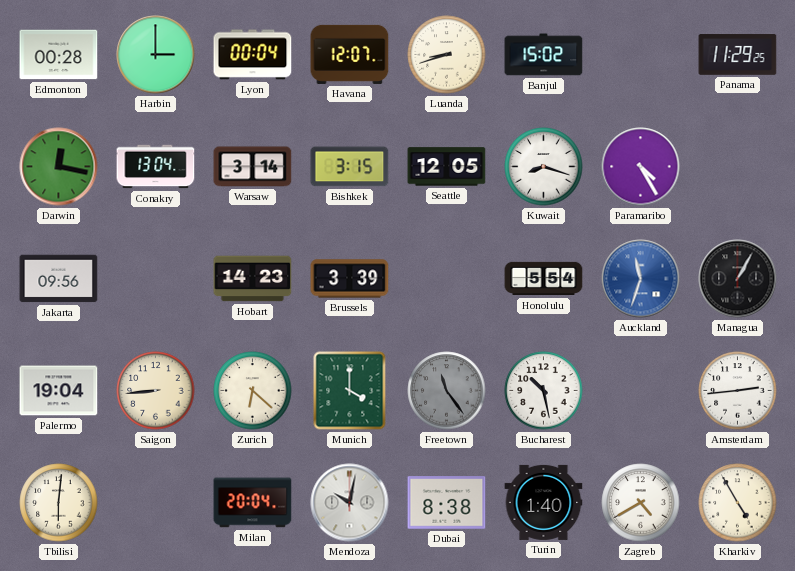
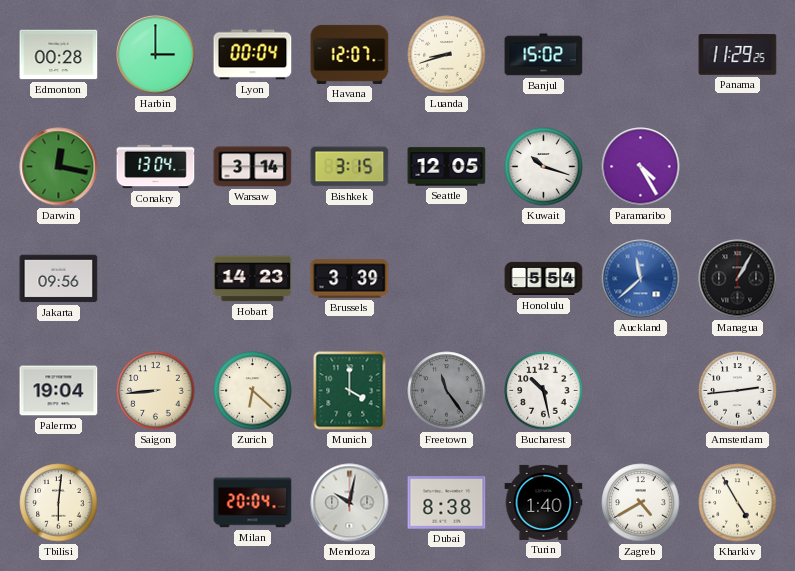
Kuwait: 8:18 -> 10:18
Auckland: 11:33 -> 11:38
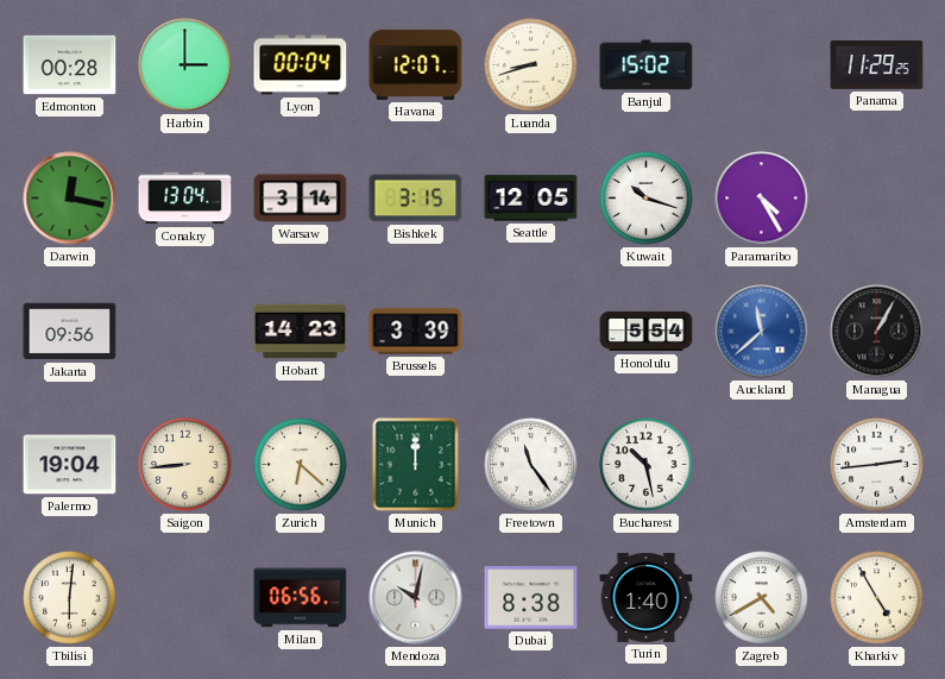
Munich: 4:00 -> 12:00
Freetown dial: grey -> white
Milan: 20:04 -> 06:56
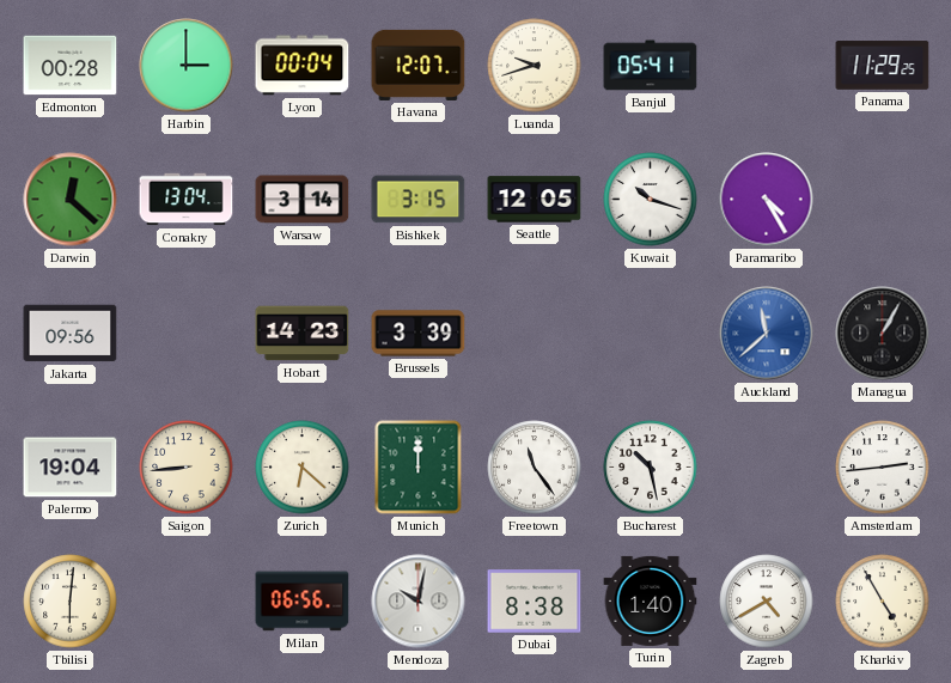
Luanda: 8:42 -> 9:42
Banjul: 15:02 -> 05:41
Darwin: 12:17 -> 12:22
Honolulu: 5:54 -> none
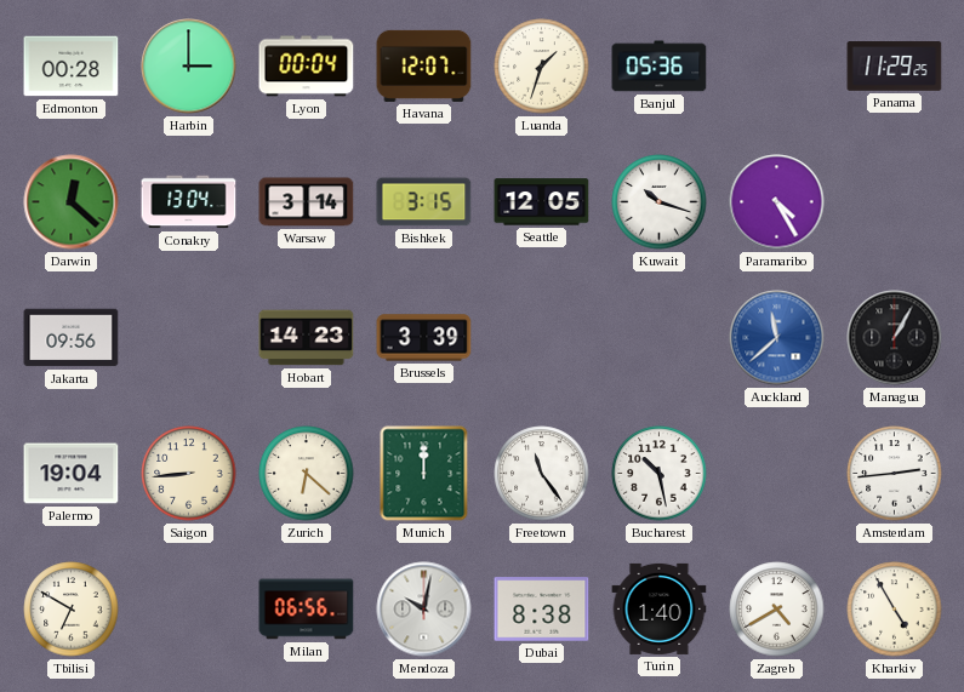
Luanda: 9:42 -> 1:33
Banjul: 05:41 -> 05:36
Tbilisi: 6:01 -> 6:50
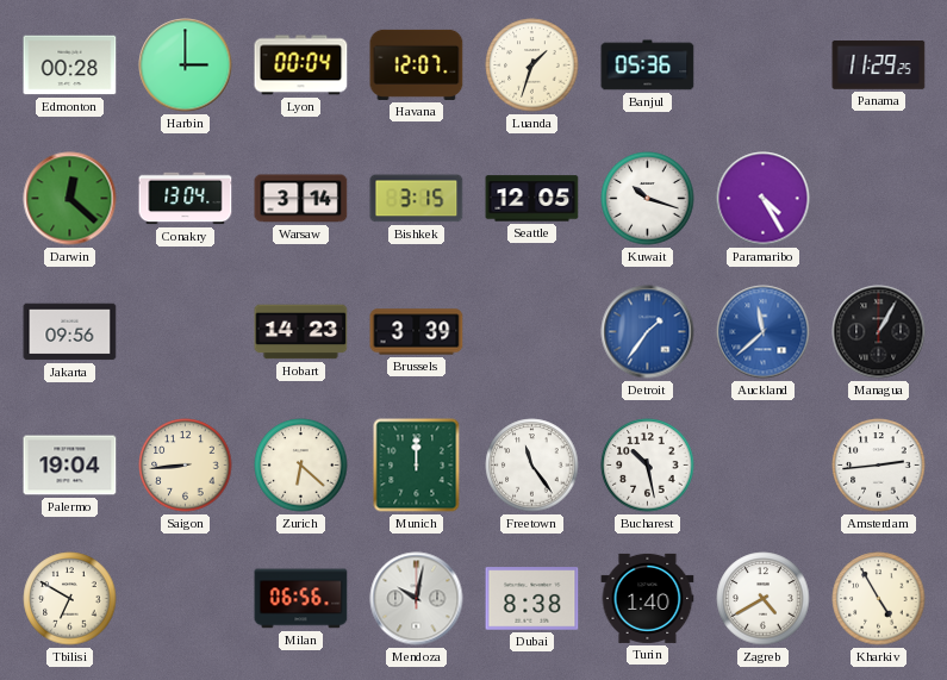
Detroit: none -> 1:36
